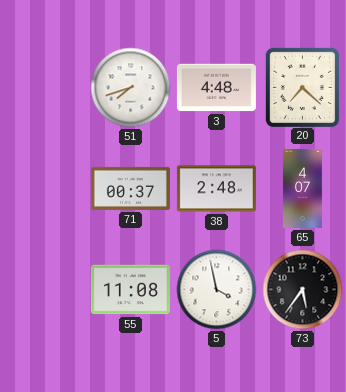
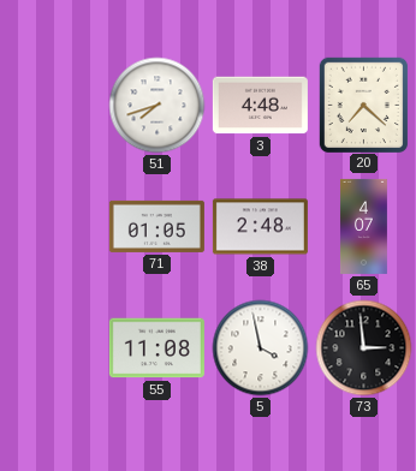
71: 00:37 -> 01:05
73: 5:36 -> 2:59
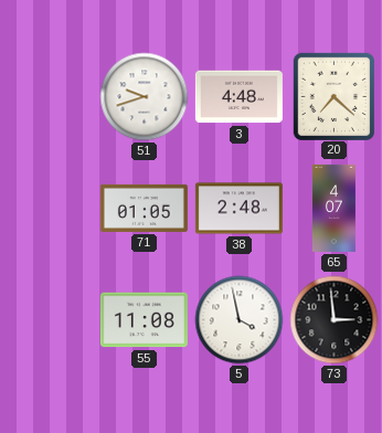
51: 7:42 -> 9:42
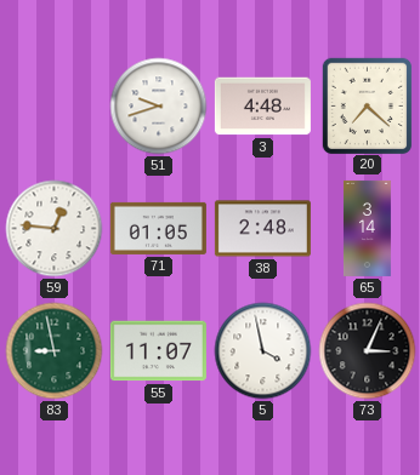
59: none -> 12:46
65: 4:07 -> 3:14
83: none -> 8:58
55: 11:08 -> 11:07
73: 2:59 -> 3:04
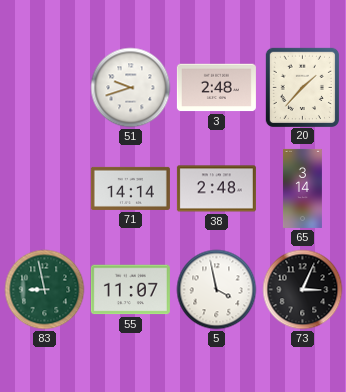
3: 4:48 -> 2:48
20: 7:22 -> 1:37
59: 12:46 -> none
71: 01:05 -> 14:14
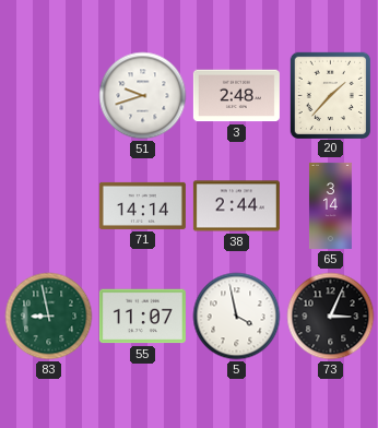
38: 2:48 -> 2:44
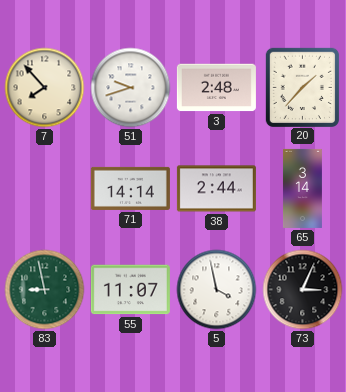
7: none -> 7:53
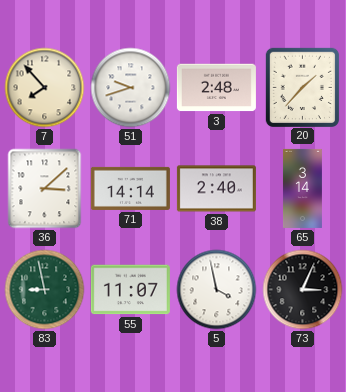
36: none -> 3:08
38: 2:44 -> 2:40
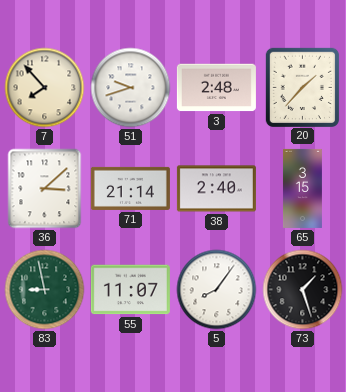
71: 14:14 -> 21:14
65: 3:14 -> 3:15
5: 3:58 -> 8:06
73: 3:04 -> 1:27
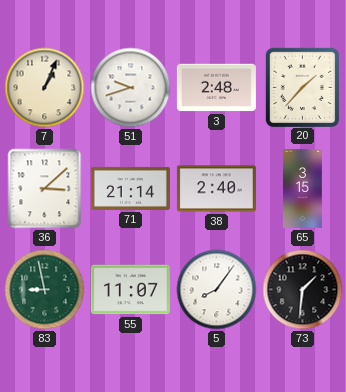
7: 7:53 -> 1:04
73: 1:27 -> 1:31
